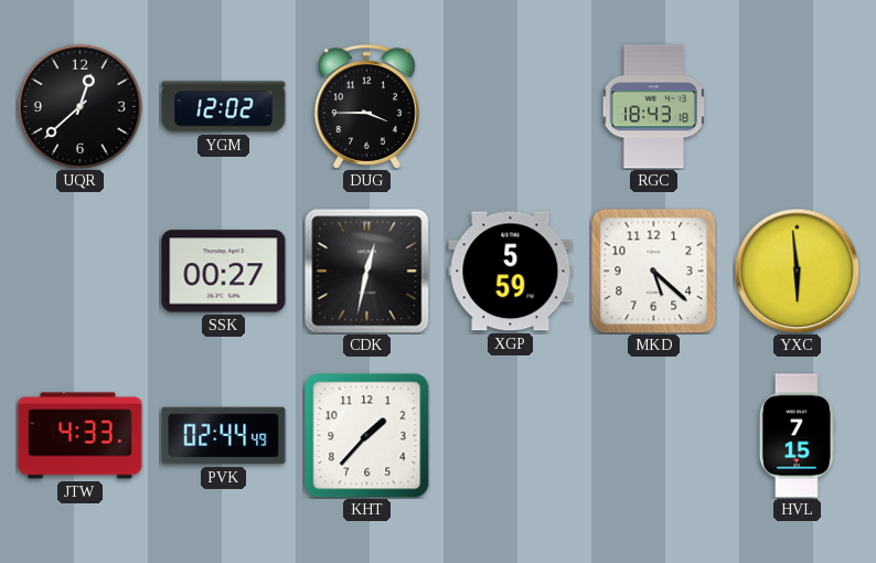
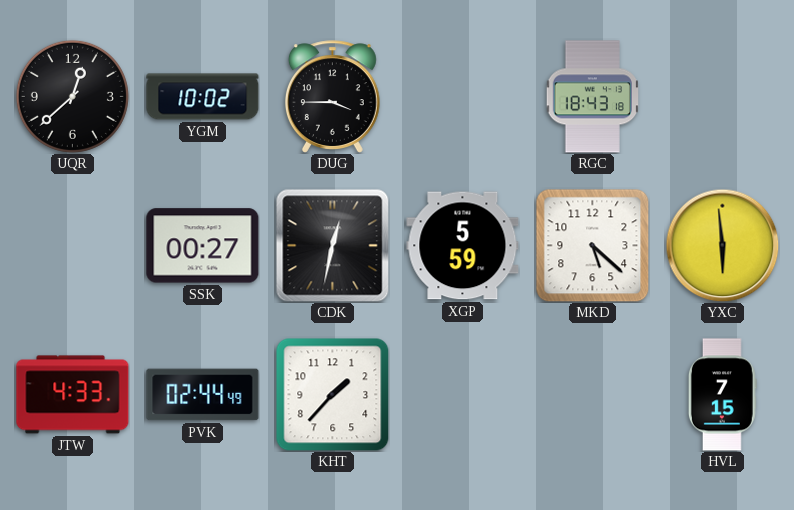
YGM: 12:02 -> 10:02
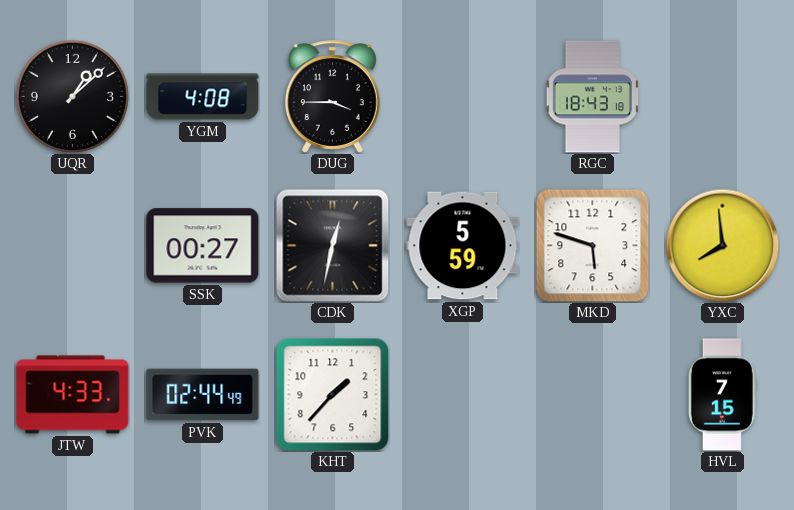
UQR: 12:38 -> 1:08
YGM: 10:02 -> 4:08
MKD: 5:22 -> 5:48
YXC: 5:59 -> 7:59
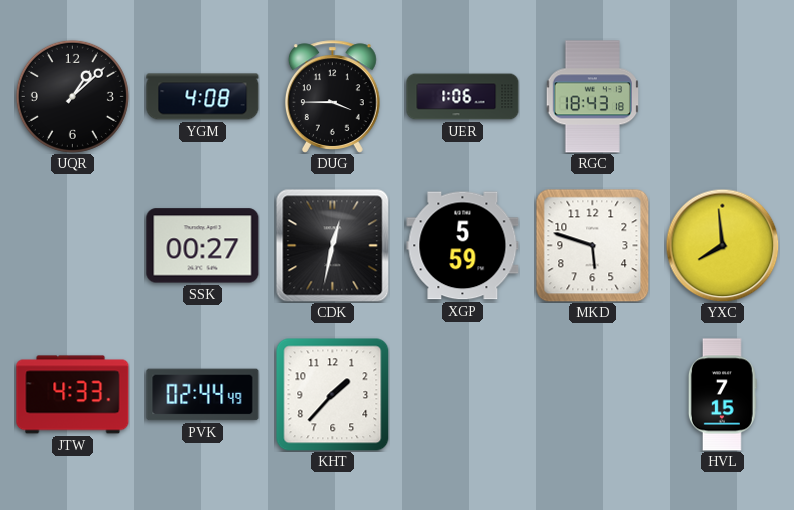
UER: none -> 1:06
